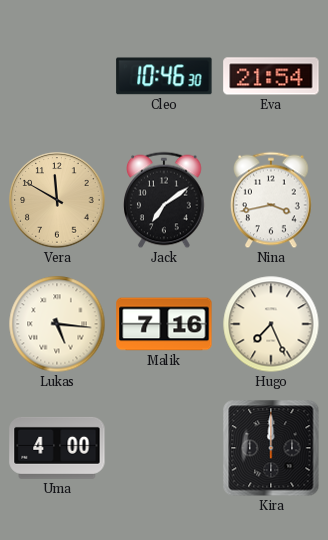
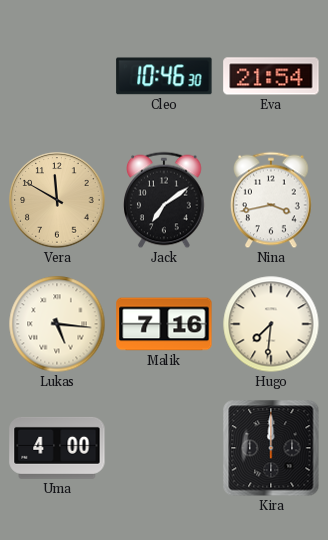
Hugo: 7:26 -> 7:31
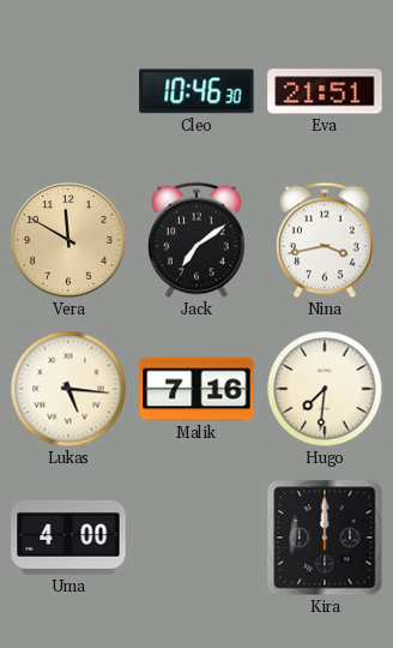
Eva: 21:54 -> 21:51
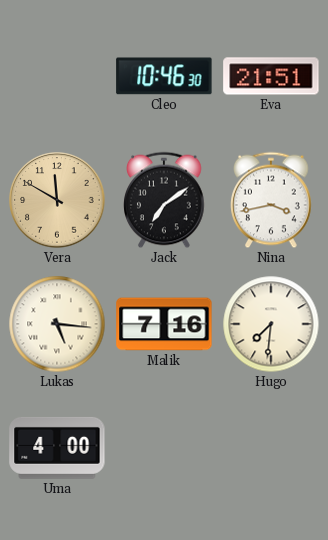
Kira: 12:00 -> none
